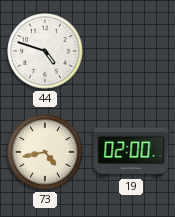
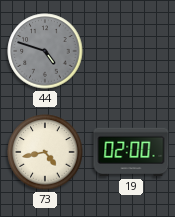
44 dial: white -> grey
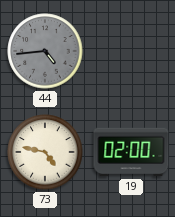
44: 4:48 -> 4:44
73: 4:43 -> 4:47
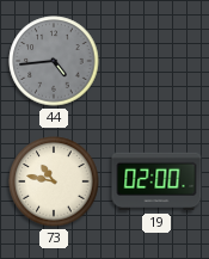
73: 4:47 -> 10:47
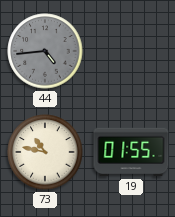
19: 02:00 -> 01:55
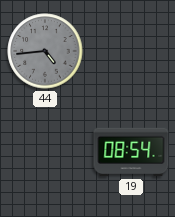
73: 10:47 -> none
19: 01:55 -> 08:54
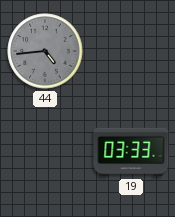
19: 08:54 -> 03:33
